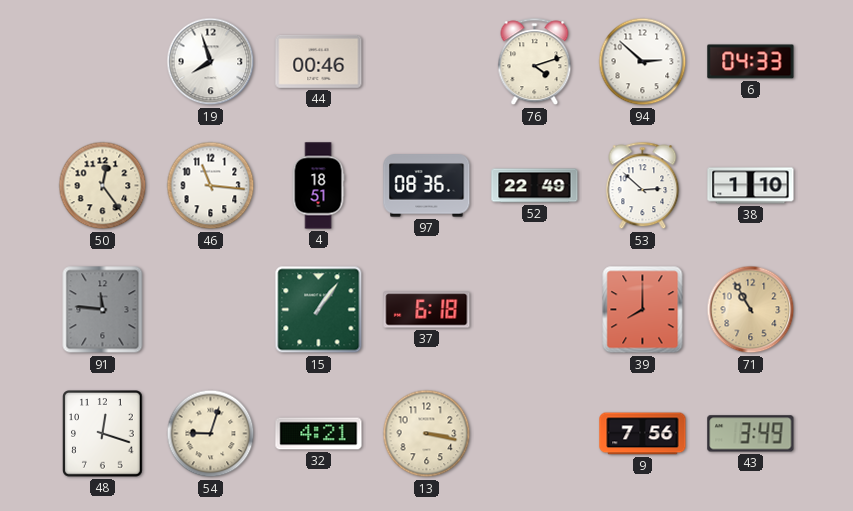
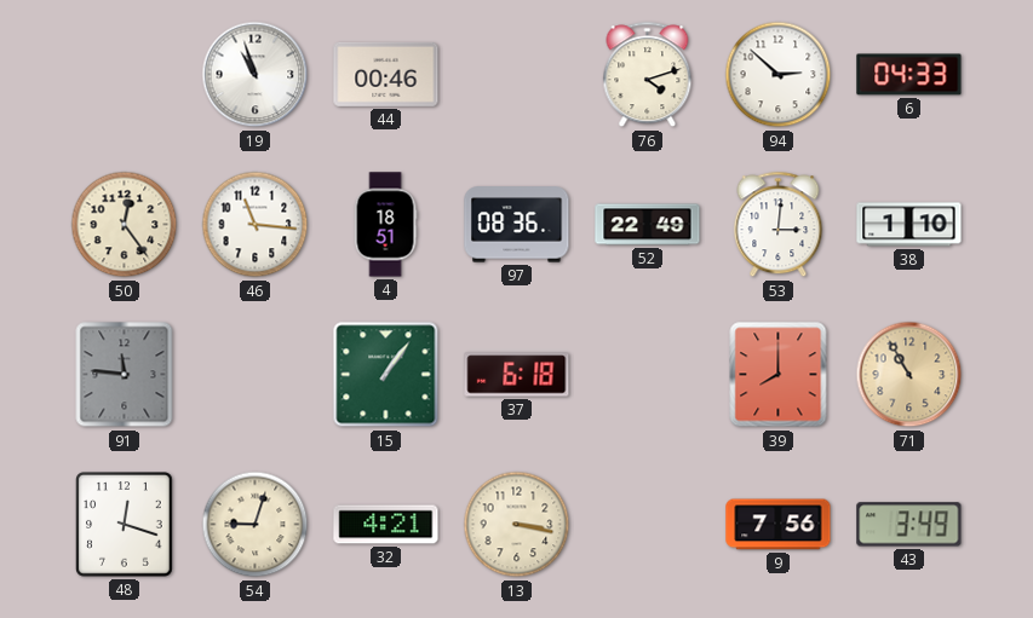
19: 7:57 -> 10:57
53: 2:52 -> 3:01
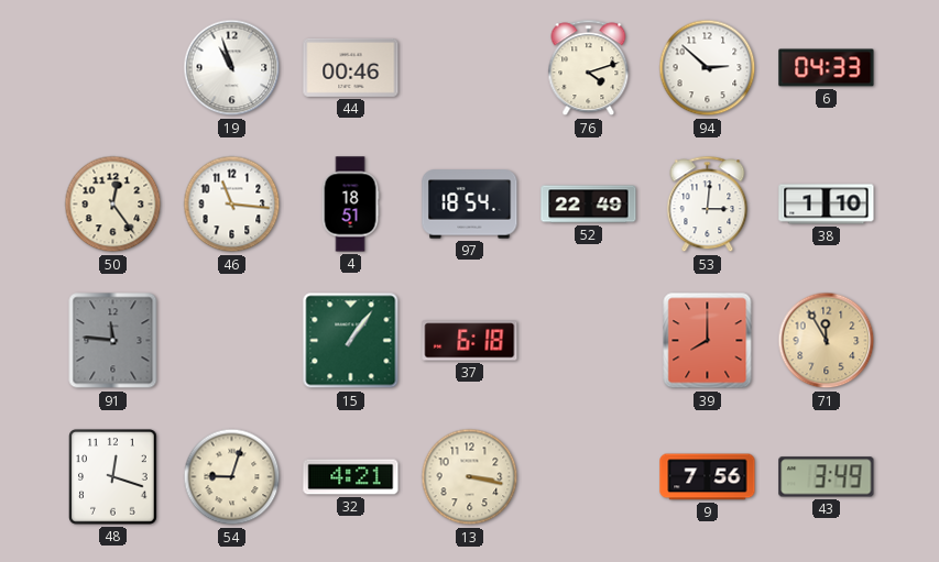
97: 08:36 -> 18:54
71: 10:55 -> 11:55
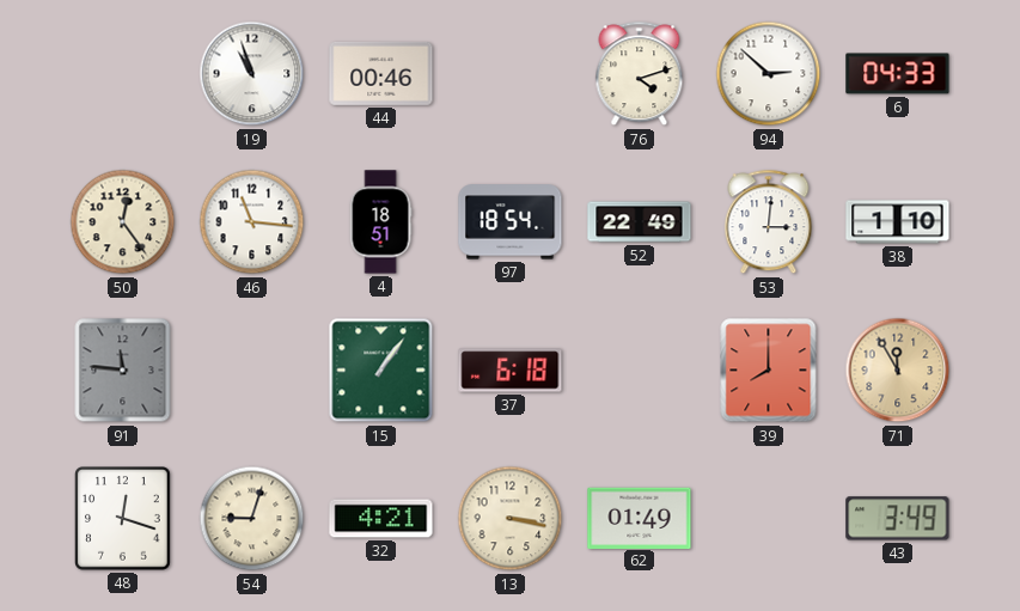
62: none -> 01:49
9: 7:56 -> none
